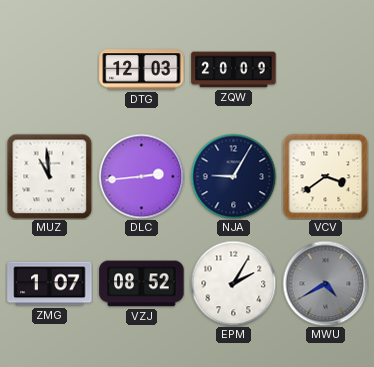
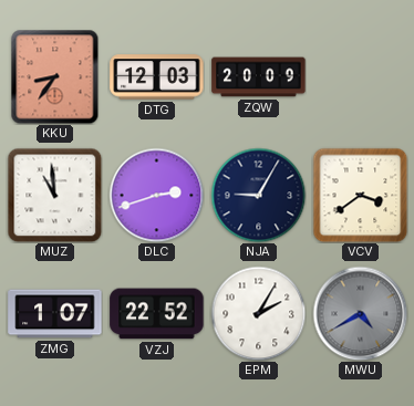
KKU: none -> 8:36
DLC: 2:44 -> 2:42
VZJ: 08:52 -> 22:52
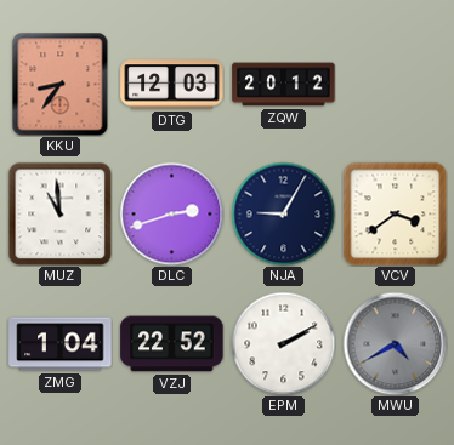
ZQW: 20:09 -> 20:12
ZMG: 1:07 -> 1:04
EPM: 2:05 -> 2:10
